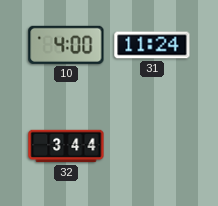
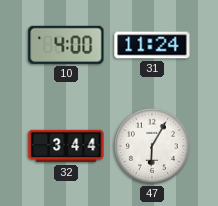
47: none -> 6:05
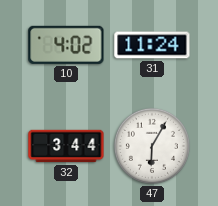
10: 4:00 -> 4:02
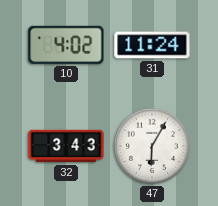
32: 3:44 -> 3:43
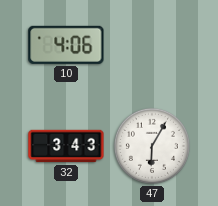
10: 4:02 -> 4:06
31: 11:24 -> none
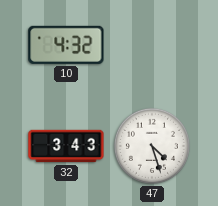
10: 4:06 -> 4:32
47: 6:05 -> 4:27
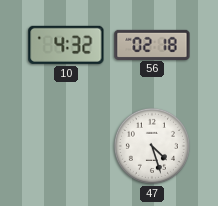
56: none -> 02:18
32: 3:43 -> none
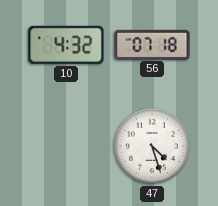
56: 02:18 -> 07:18
